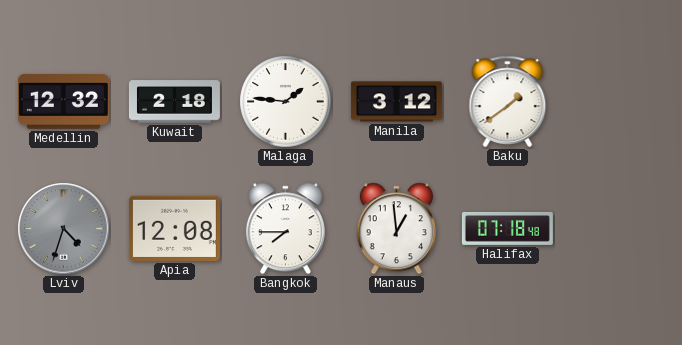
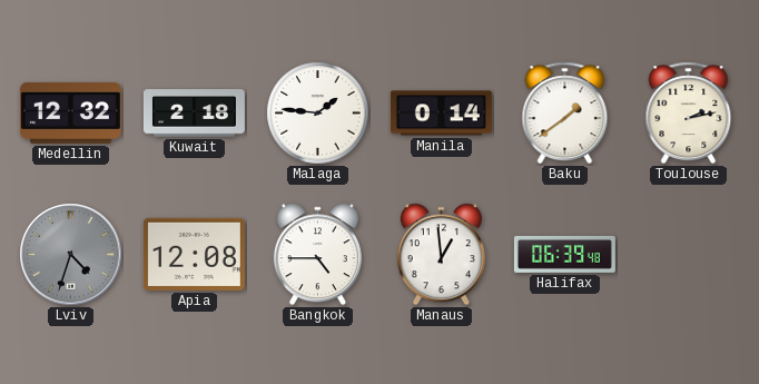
Manila: 3:12 -> 0:14
Toulouse: none -> 2:13
Bangkok: 7:45 -> 4:45
Halifax: 07:18 -> 06:39
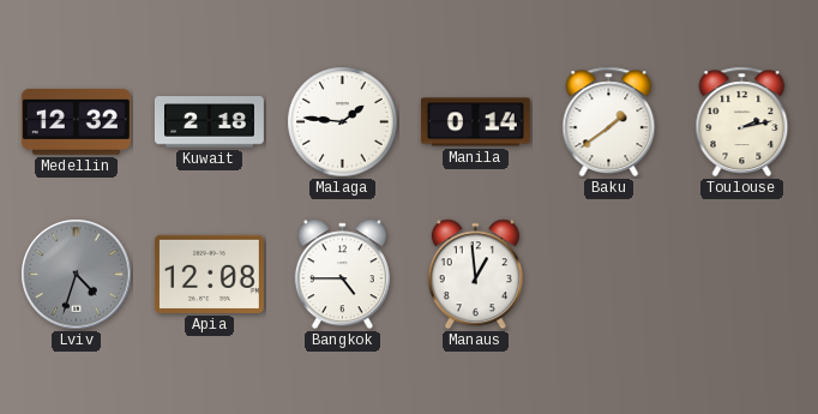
Halifax: 06:39 -> none
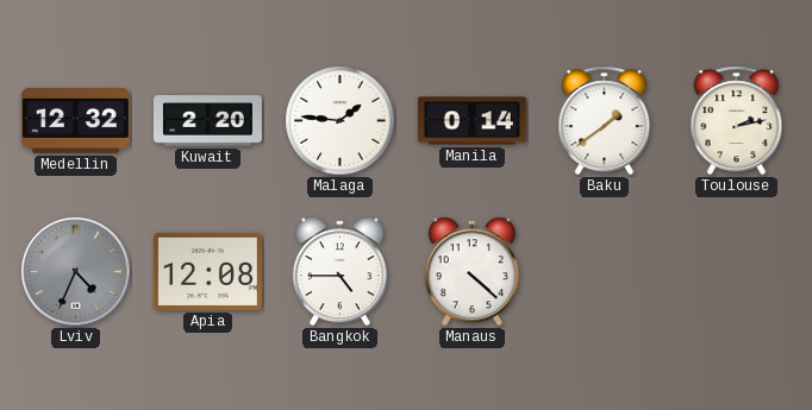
Kuwait: 2:18 -> 2:20
Lviv: 4:33 -> 4:34
Manaus: 12:59 -> 4:22
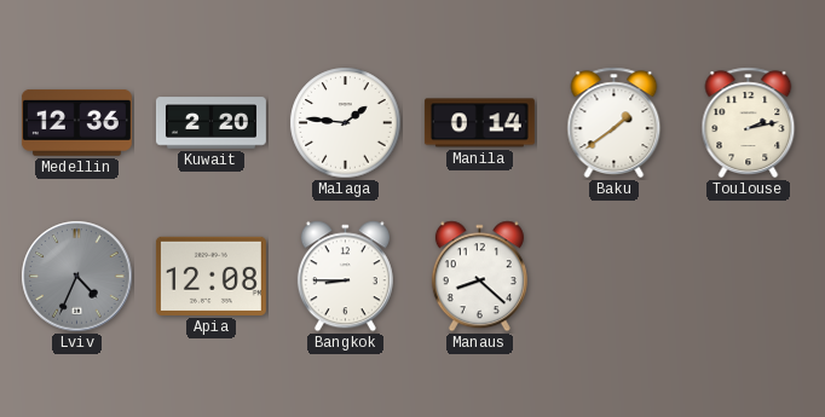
Medellin: 12:32 -> 12:36
Bangkok: 4:45 -> 8:45
Manaus: 4:22 -> 8:22
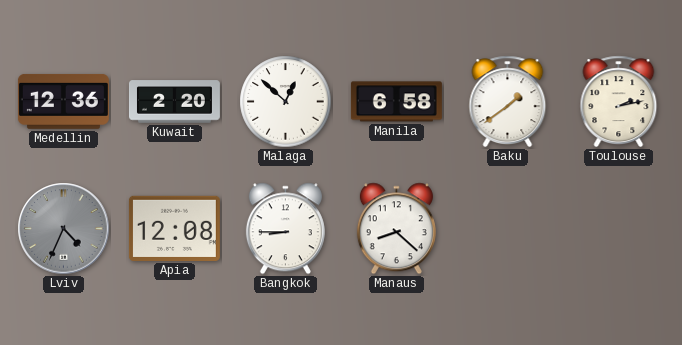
Malaga: 1:46 -> 12:52
Manila: 0:14 -> 6:58
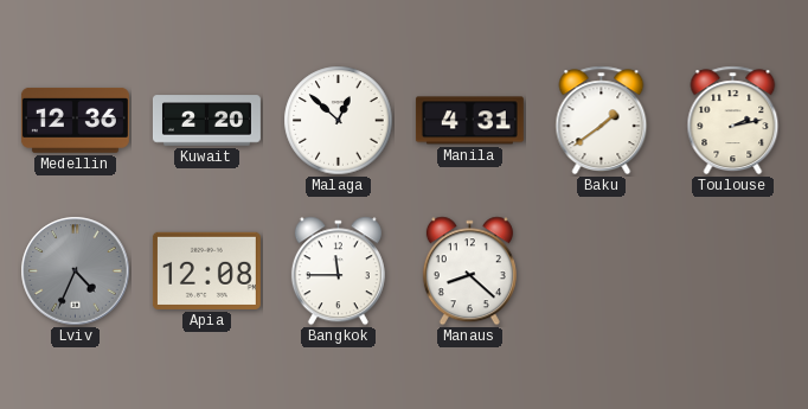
Manila: 6:58 -> 4:31
Bangkok: 8:45 -> 11:45
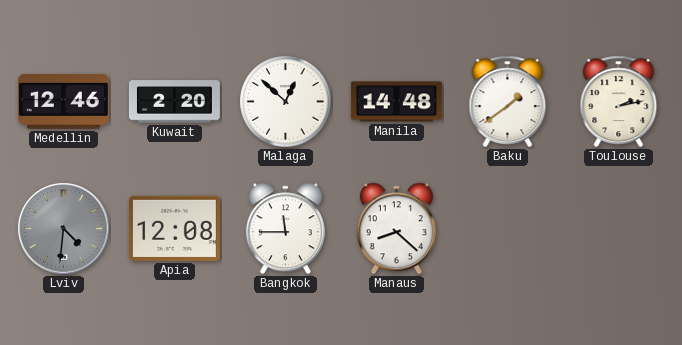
Medellin: 12:36 -> 12:46
Manila: 4:31 -> 14:48
Lviv: 4:34 -> 4:31
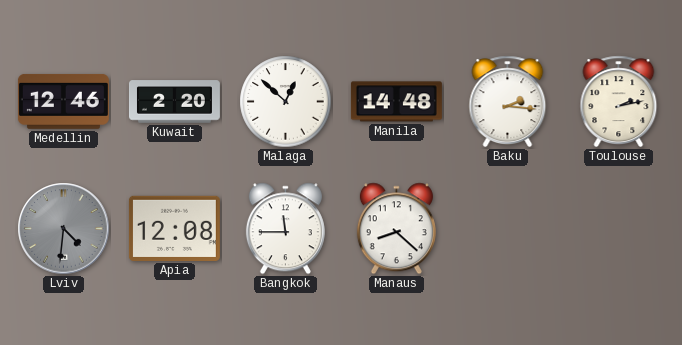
Baku: 1:39 -> 2:16
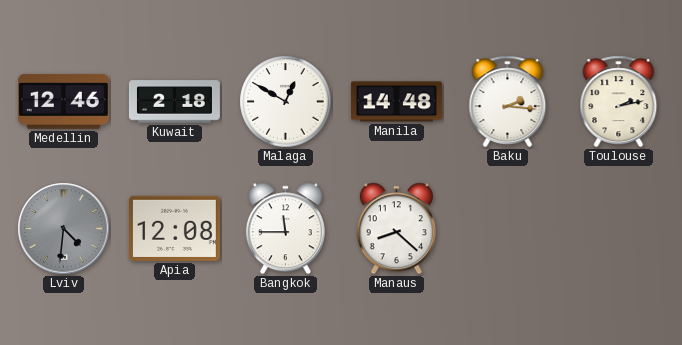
Kuwait: 2:20 -> 2:18
Malaga: 12:52 -> 12:50
